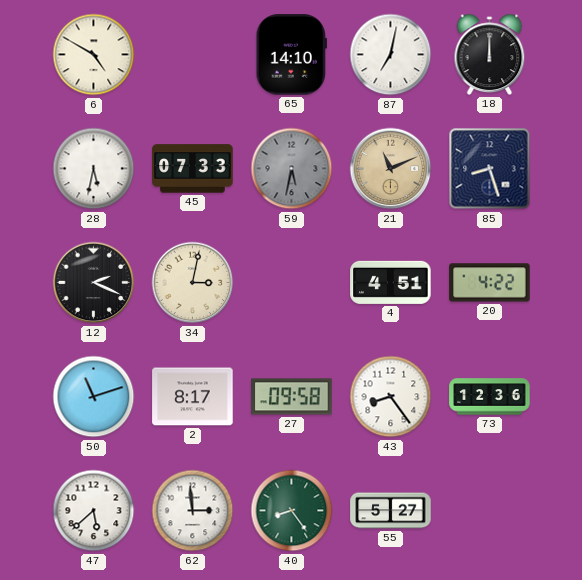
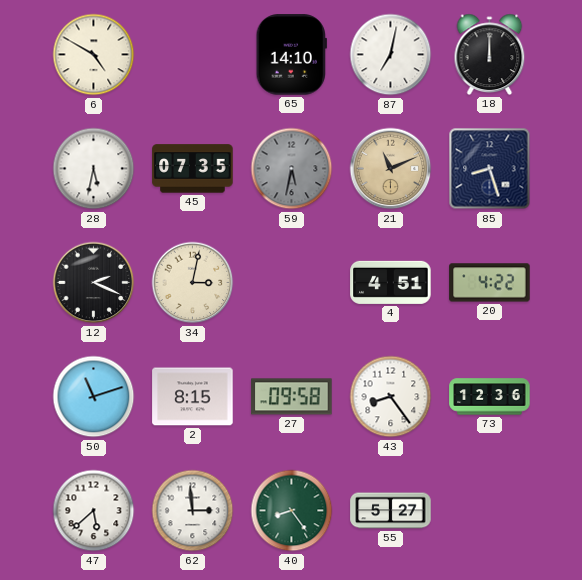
45: 07:33 -> 07:35
2: 8:17 -> 8:15
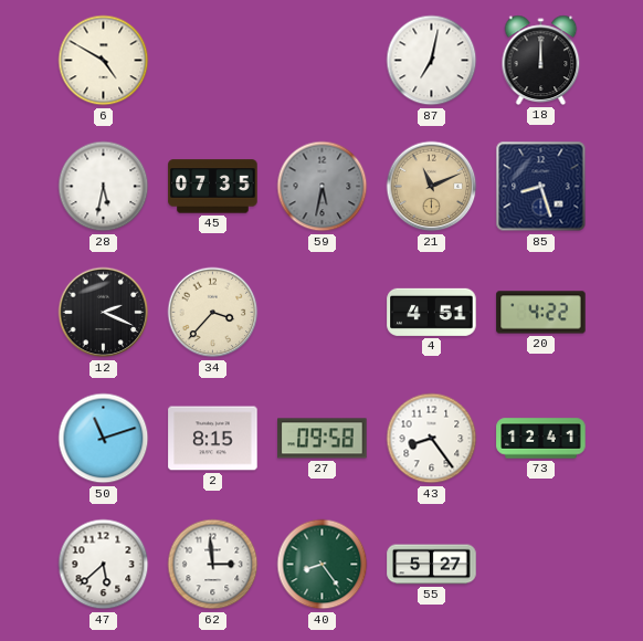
65: 14:10 -> none
34: 3:02 -> 3:37
73: 12:36 -> 12:41
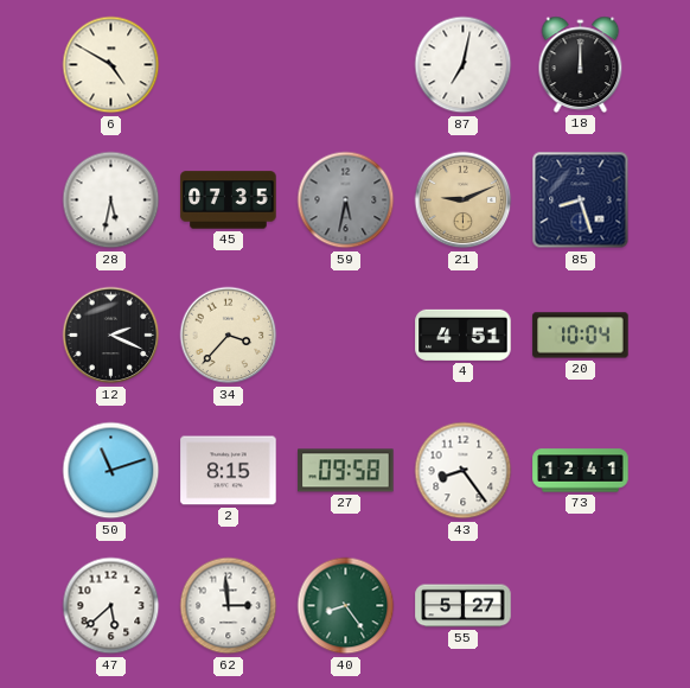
21: 11:11 -> 9:11
20: 4:22 -> 10:04
